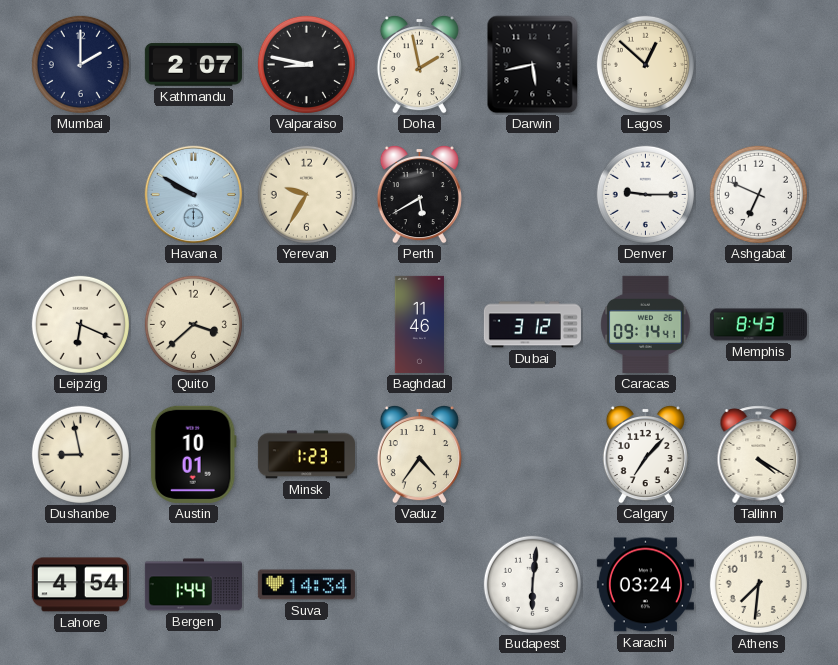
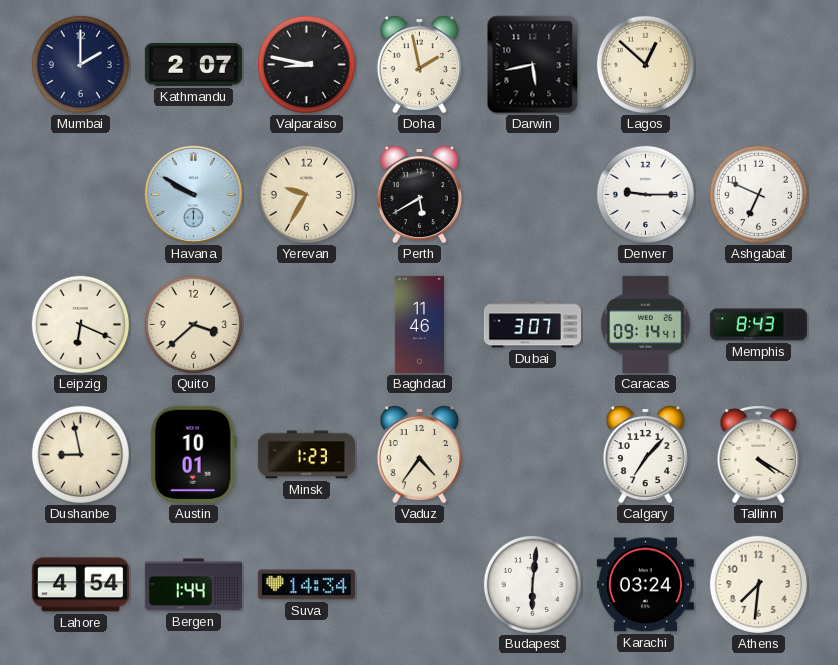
Dubai: 3:12 -> 3:07
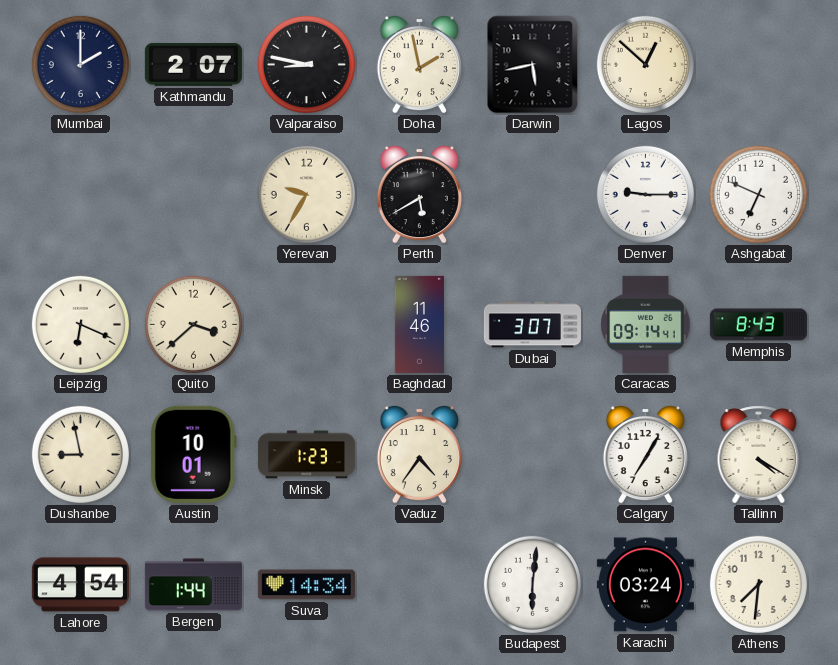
Havana: 9:50 -> none
Calgary: 7:07 -> 7:05
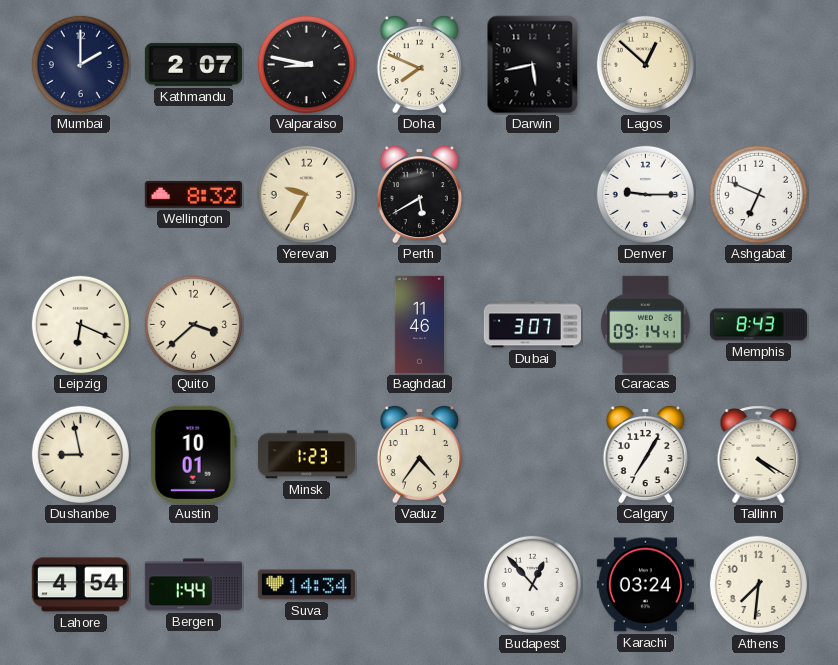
Doha: 1:58 -> 7:49
Wellington: none -> 8:32
Budapest: 6:01 -> 12:53
